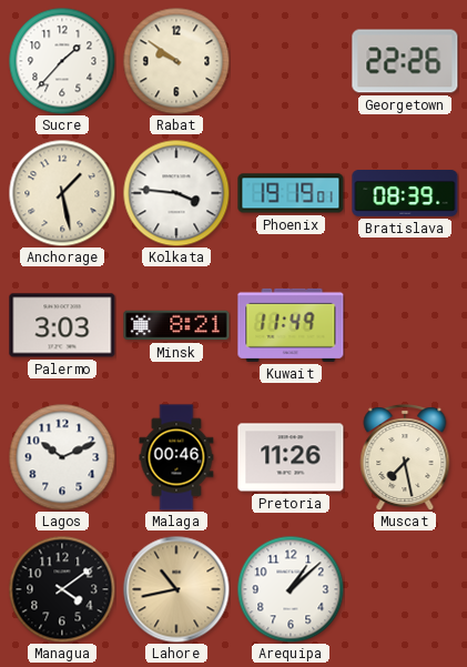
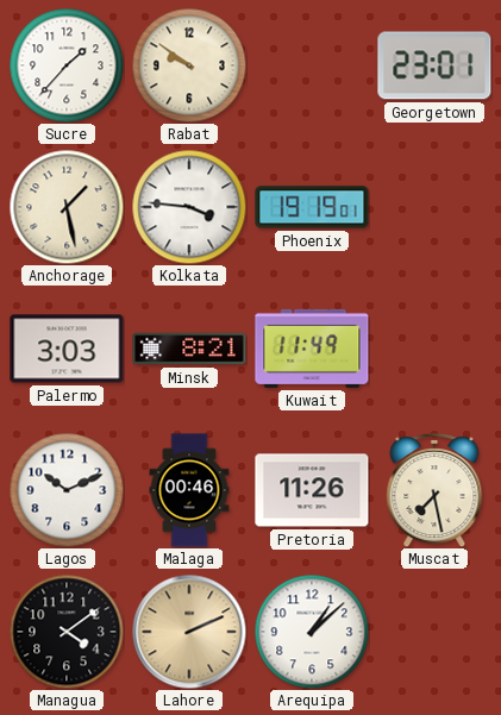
Georgetown: 22:26 -> 23:01
Bratislava: 08:39 -> none
Lahore: 10:43 -> 2:11
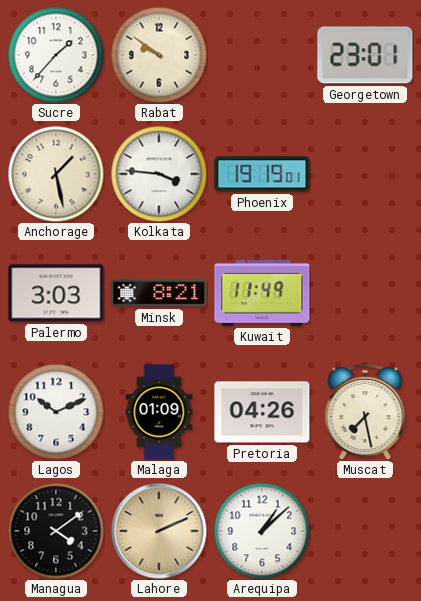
Malaga: 00:46 -> 01:09
Pretoria: 11:26 -> 04:26
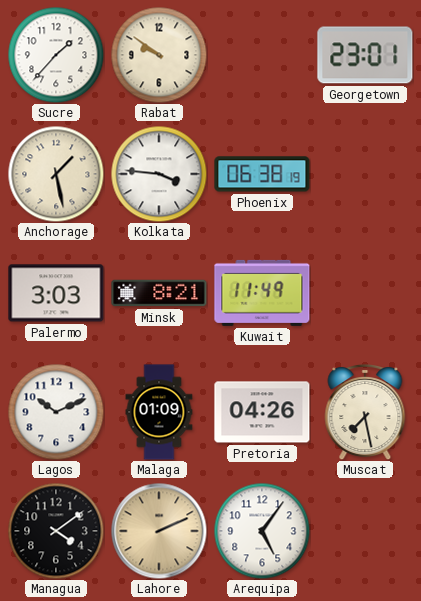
Phoenix: 19:19 -> 06:38
Arequipa: 1:08 -> 5:06
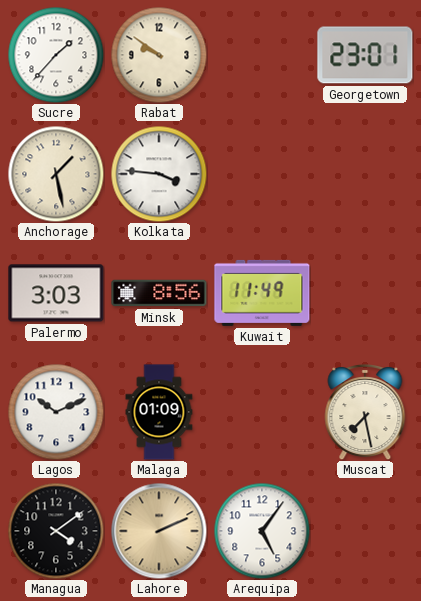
Phoenix: 06:38 -> none
Minsk: 8:21 -> 8:56
Pretoria: 04:26 -> none
